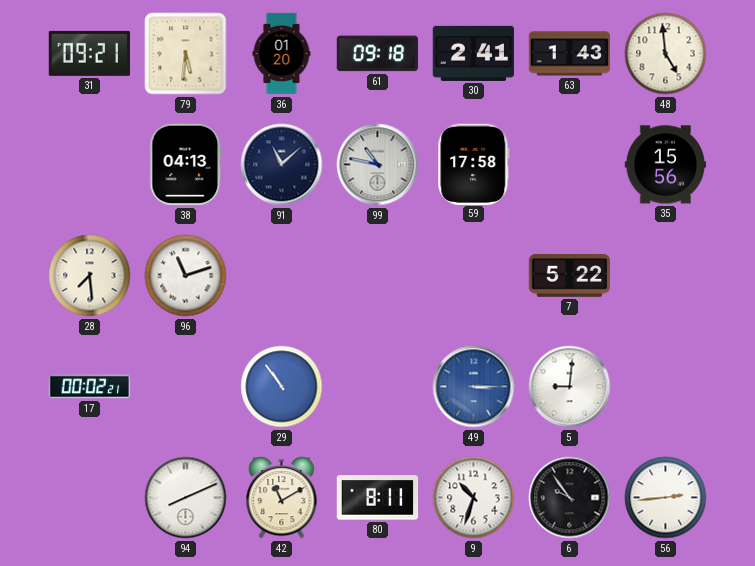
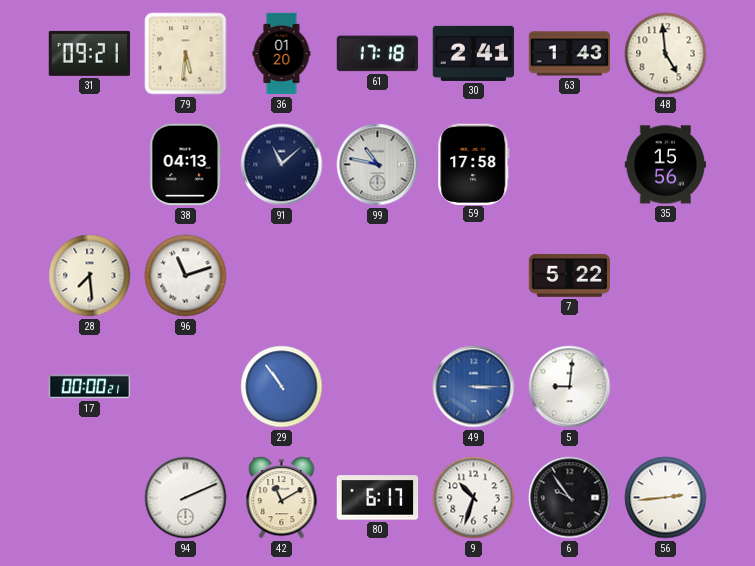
61: 09:18 -> 17:18
17: 00:02 -> 00:00
94: 8:11 -> 2:11
80: 8:11 -> 6:17
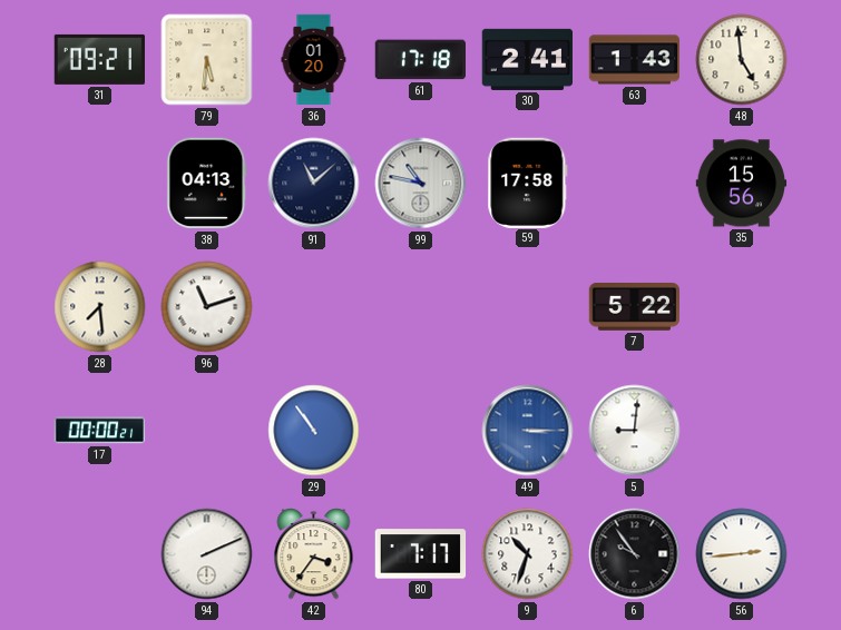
42: 11:10 -> 3:36
80: 6:17 -> 7:17
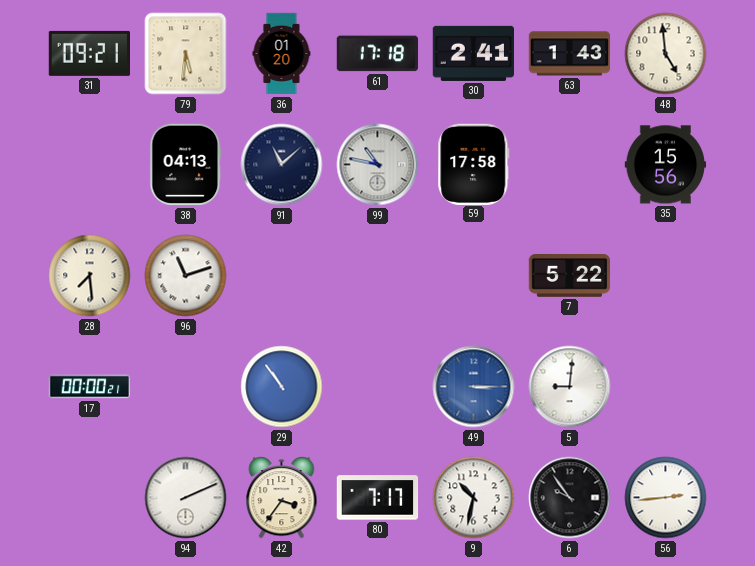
9: 10:33 -> 10:32
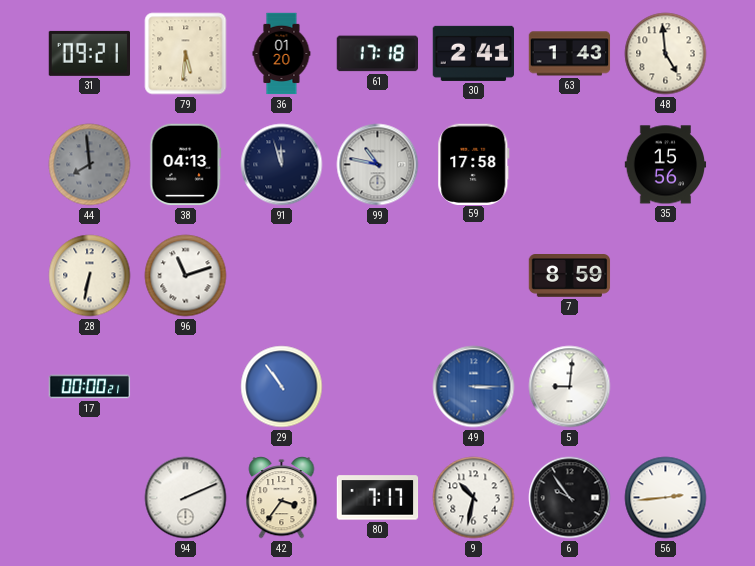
44: none -> 7:59
91: 11:08 -> 11:57
28: 7:29 -> 6:32
7: 5:22 -> 8:59
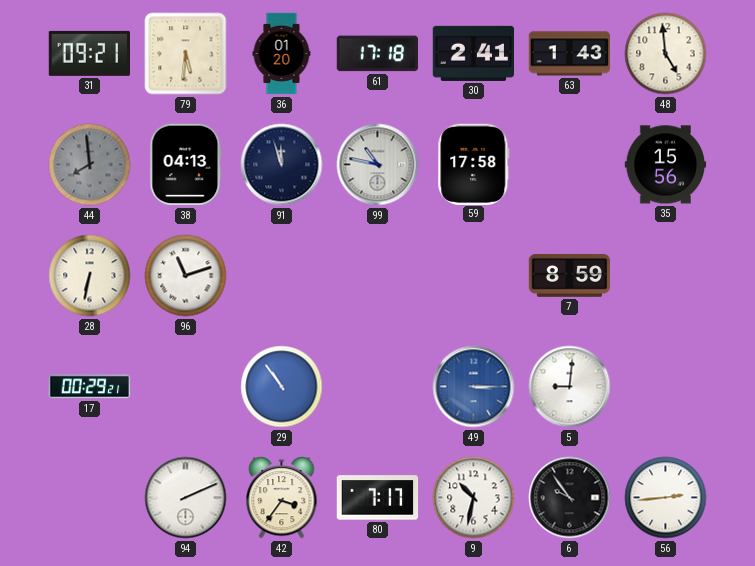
17: 00:00 -> 00:29
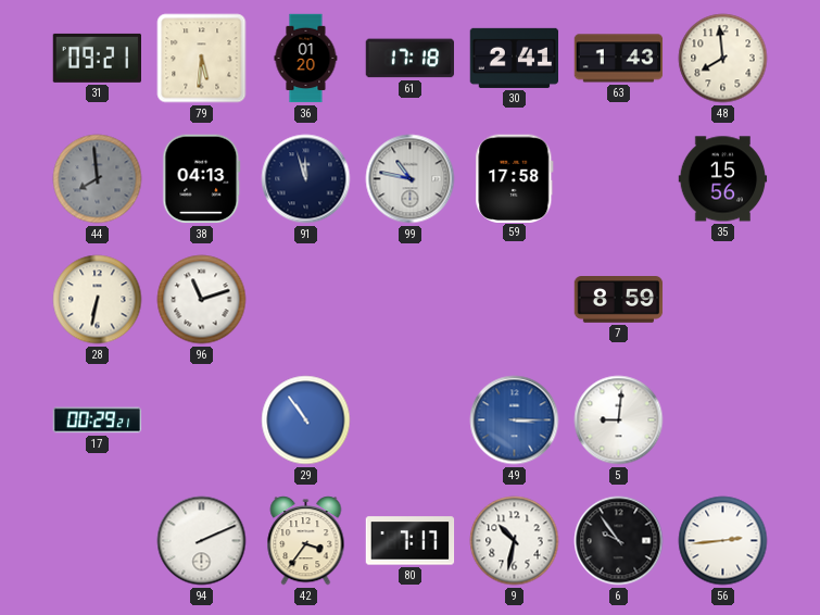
48: 4:59 -> 7:59
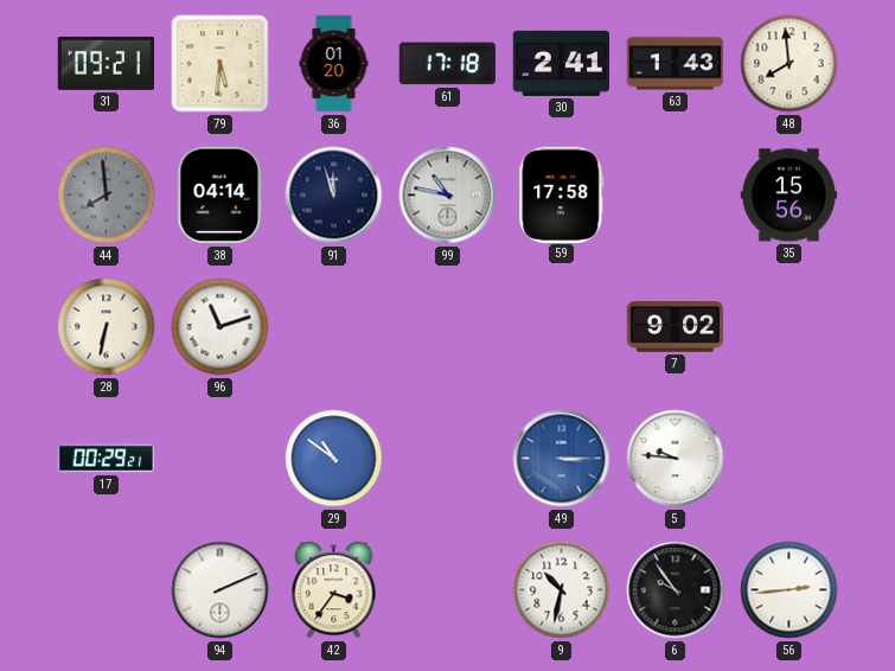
38: 04:13 -> 04:14
7: 8:59 -> 9:02
29: 10:54 -> 10:51
5: 9:01 -> 9:46
80: 7:17 -> none
